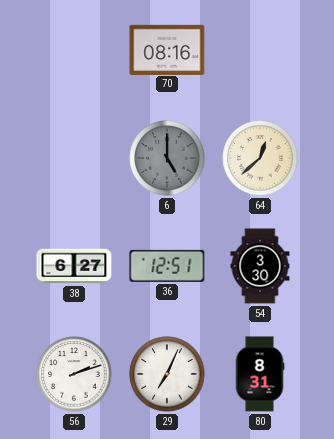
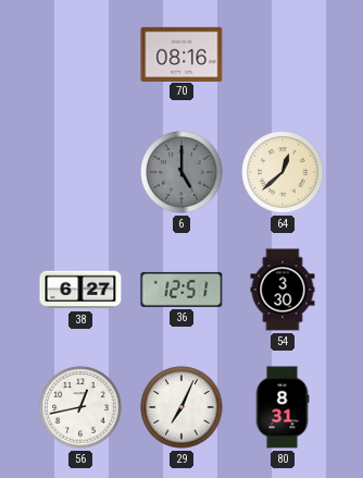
56: 2:12 -> 12:43
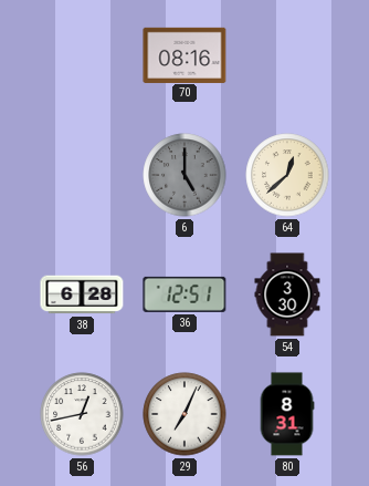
38: 6:27 -> 6:28
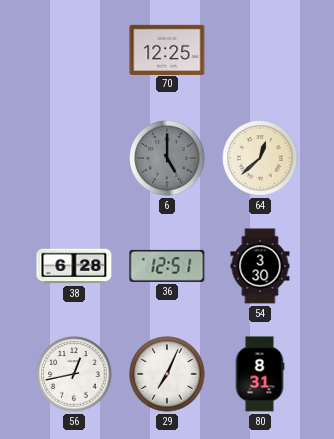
70: 08:16 -> 12:25
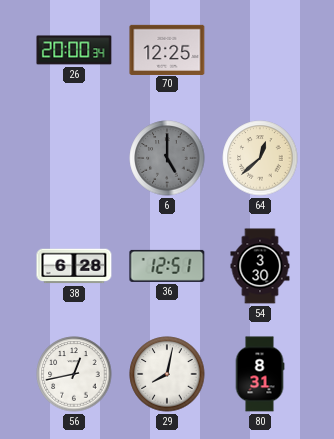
26: none -> 20:00
29: 7:04 -> 8:02
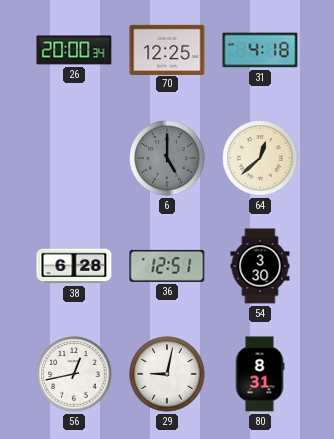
31: none -> 4:18
29: 8:02 -> 9:02
